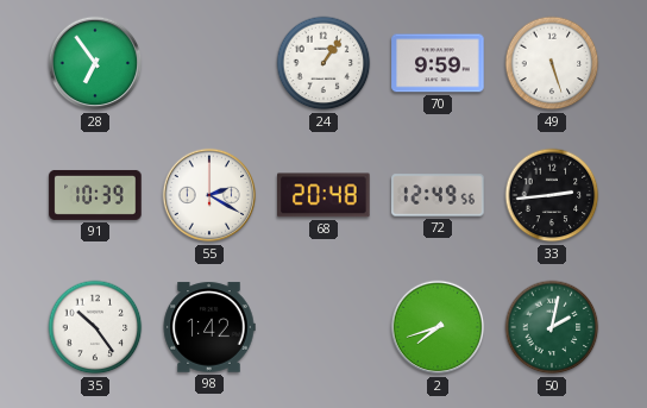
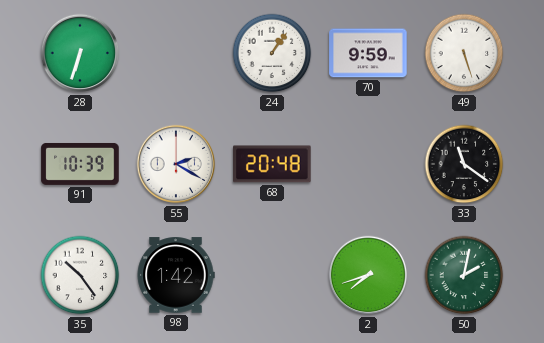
28: 6:54 -> 6:33
72: 12:49 -> none
33: 2:44 -> 11:21
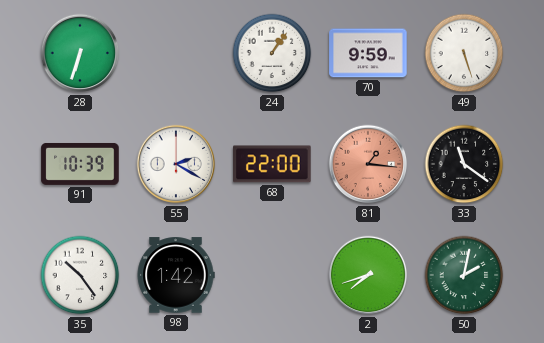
68: 20:48 -> 22:00
81: none -> 1:16
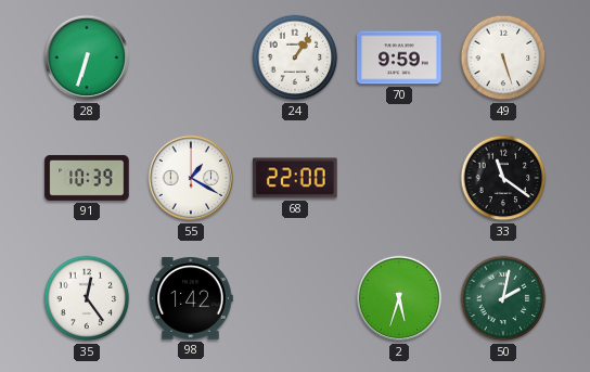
55: 2:20 -> 1:20
81: 1:16 -> none
35: 10:24 -> 12:24
2: 7:42 -> 5:33
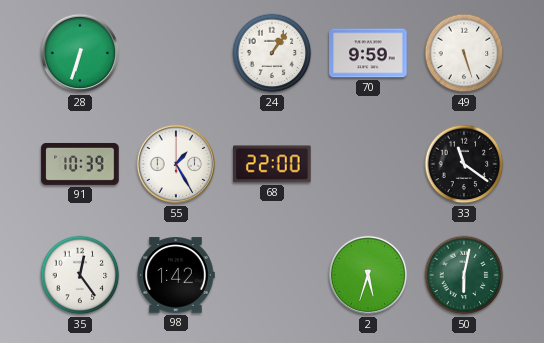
55: 1:20 -> 1:25
50: 2:02 -> 6:02
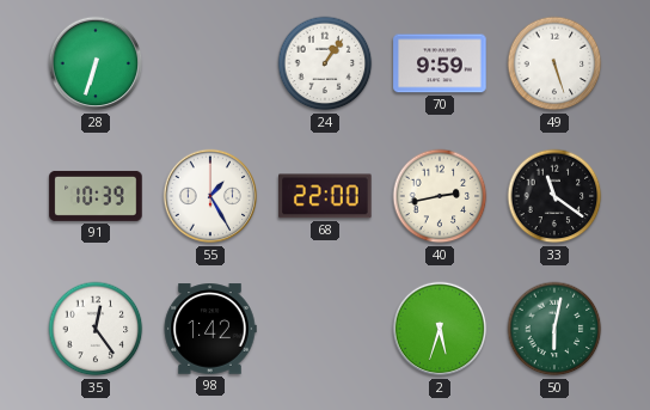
40: none -> 2:43
